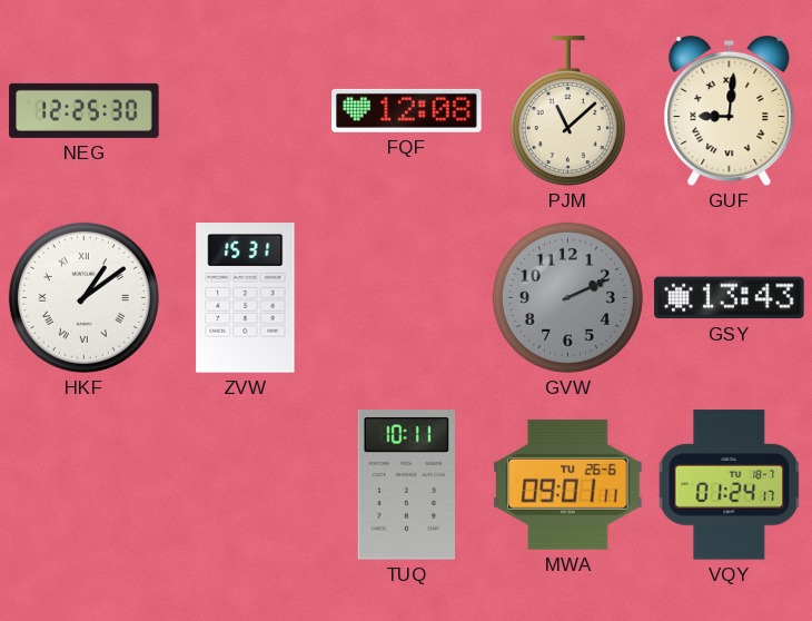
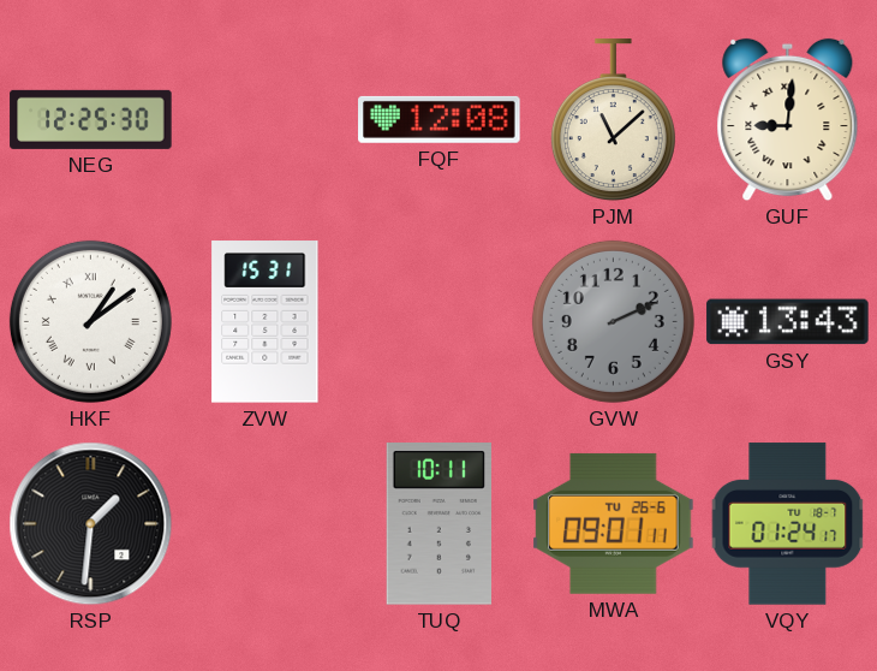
RSP: none -> 1:31
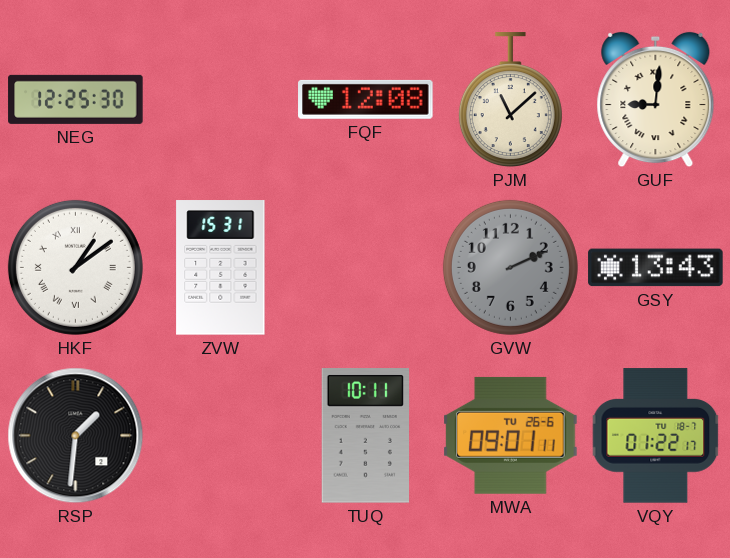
VQY: 01:24 -> 01:22
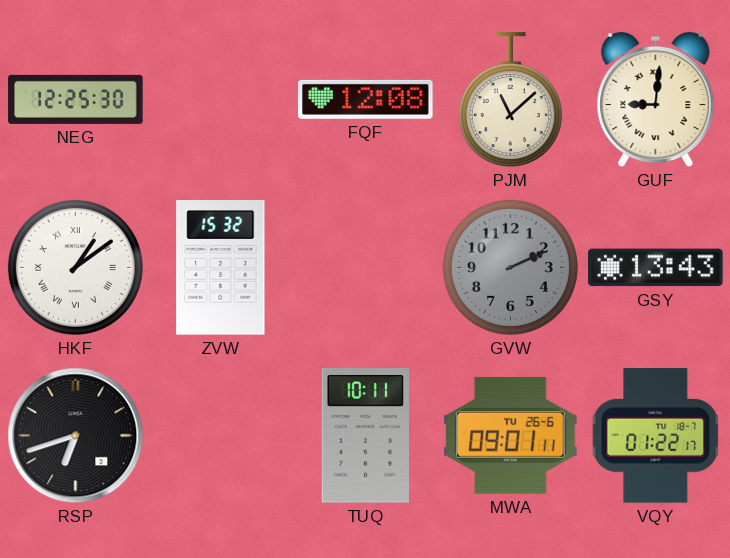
ZVW: 15:31 -> 15:32
RSP: 1:31 -> 6:42
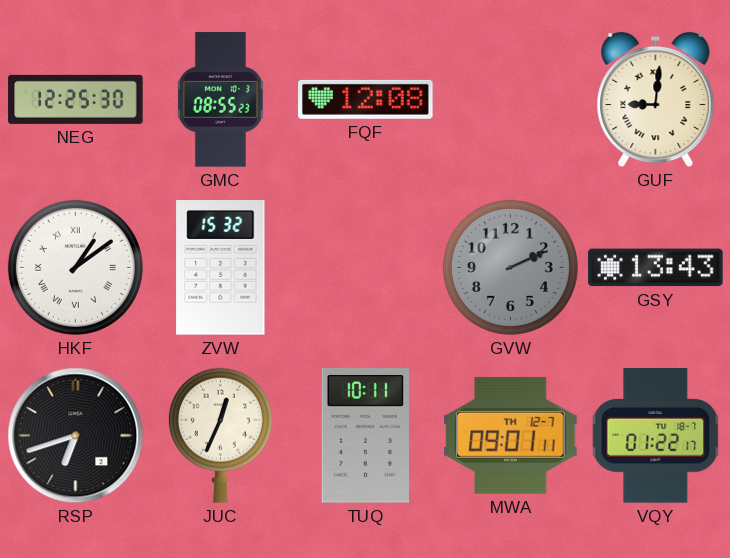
GMC: none -> 08:55
PJM: 11:08 -> none
JUC: none -> 12:34
MWA date: TU 26-6 -> TH 12-7
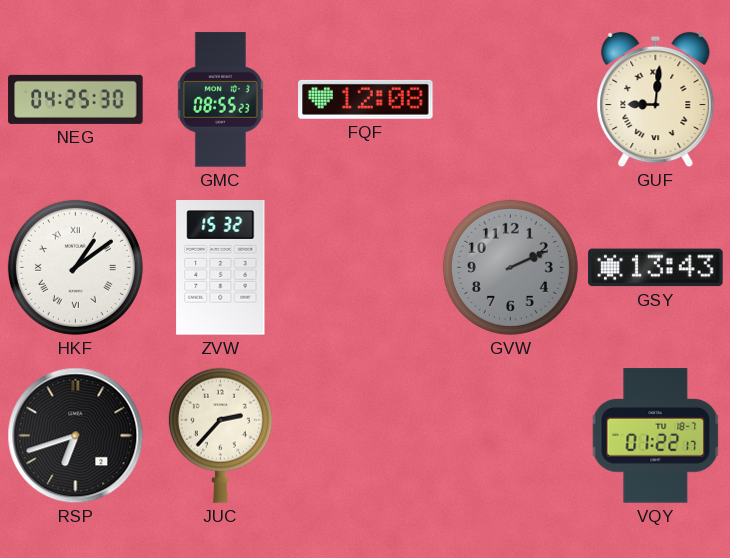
NEG: 12:25 -> 04:25
JUC: 12:34 -> 2:37
TUQ: 10:11 -> none
MWA: 09:01 -> none
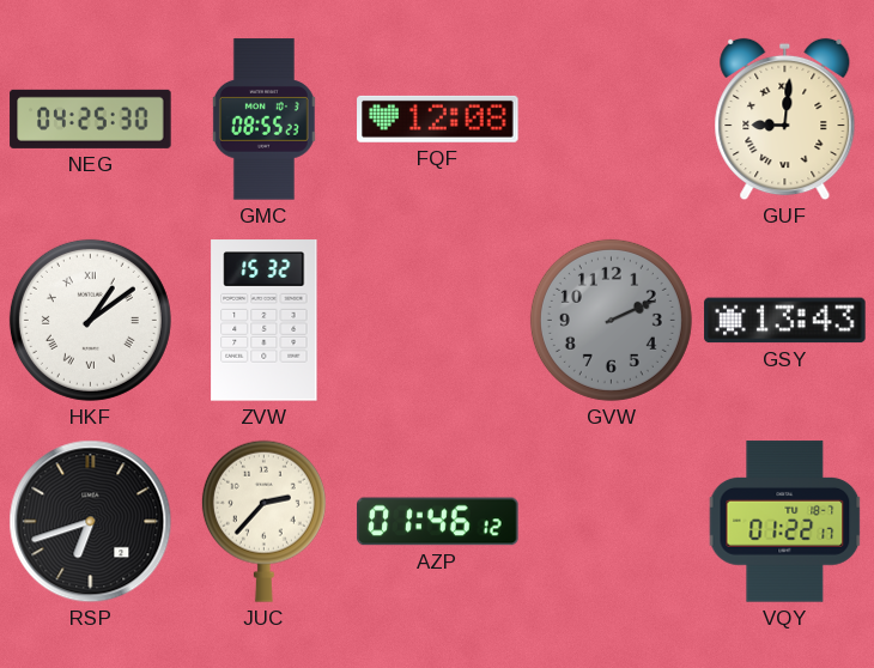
AZP: none -> 01:46
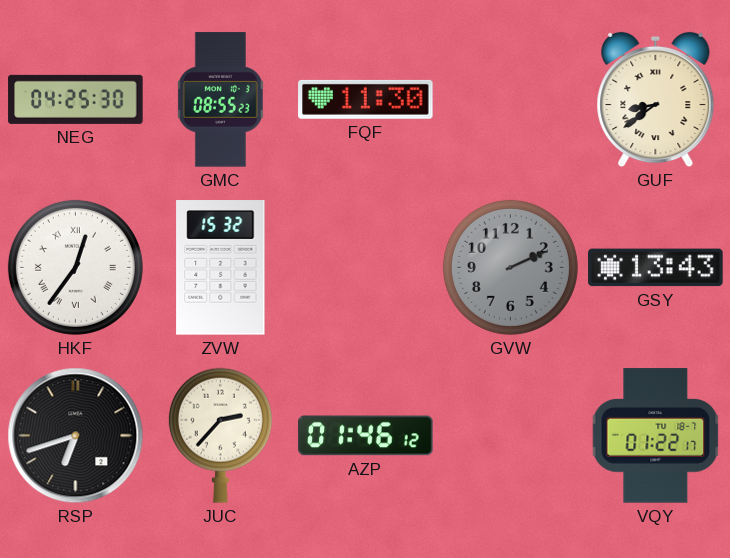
FQF: 12:08 -> 11:30
GUF: 9:01 -> 8:39
HKF: 1:09 -> 12:36
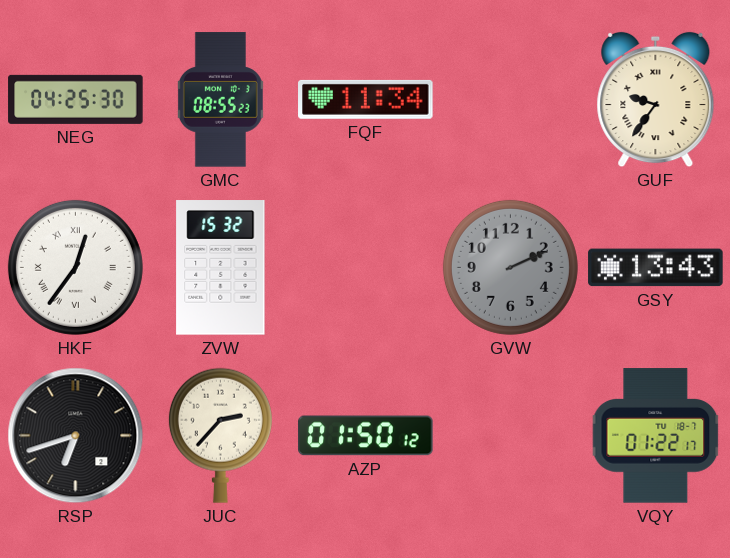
FQF: 11:30 -> 11:34
GUF: 8:39 -> 9:36
AZP: 01:46 -> 01:50
